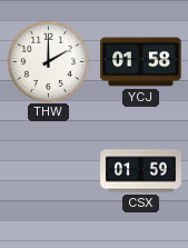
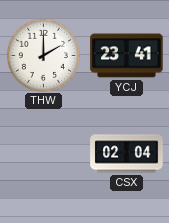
YCJ: 01:58 -> 23:41
CSX: 01:59 -> 02:04
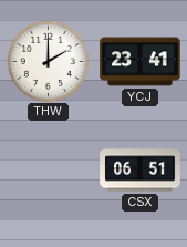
CSX: 02:04 -> 06:51
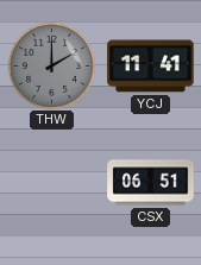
THW dial: white -> grey
YCJ: 23:41 -> 11:41
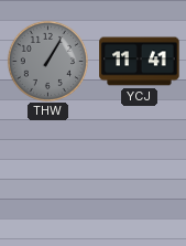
THW: 2:00 -> 1:05
CSX: 06:51 -> none
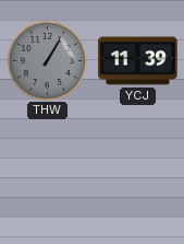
YCJ: 11:41 -> 11:39
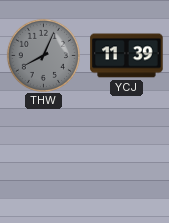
THW: 1:05 -> 8:04
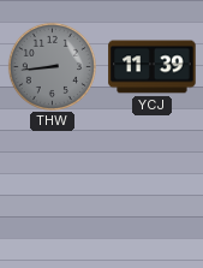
THW: 8:04 -> 8:44
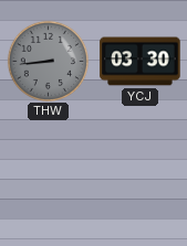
YCJ: 11:39 -> 03:30
